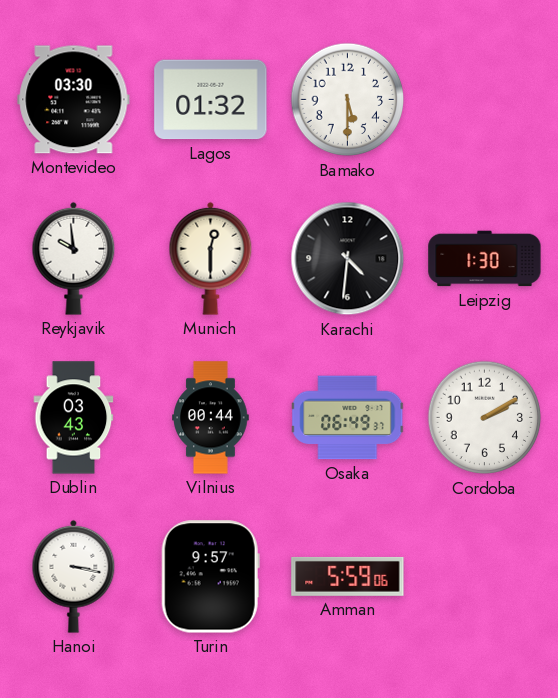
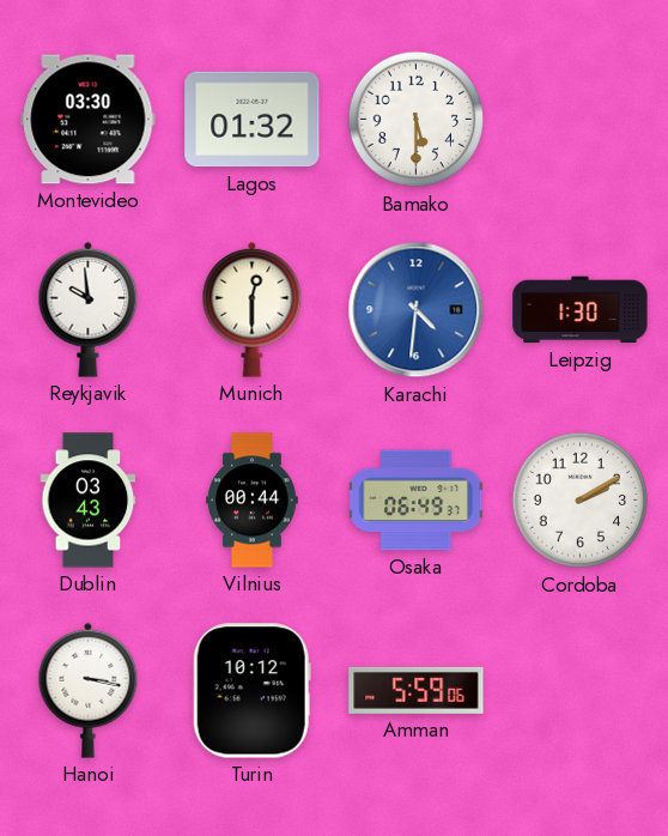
Karachi dial: black -> blue
Turin: 9:57 -> 10:12
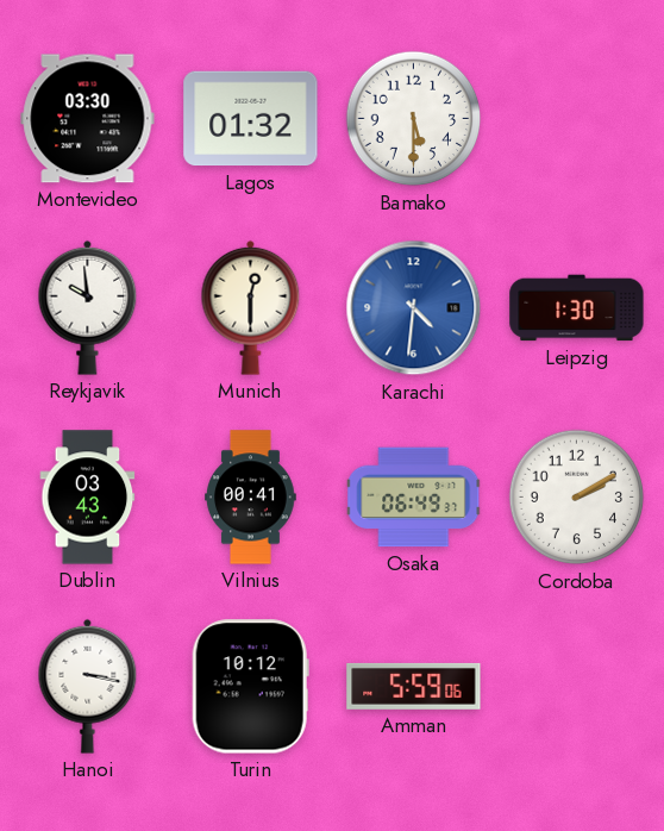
Vilnius: 00:44 -> 00:41
